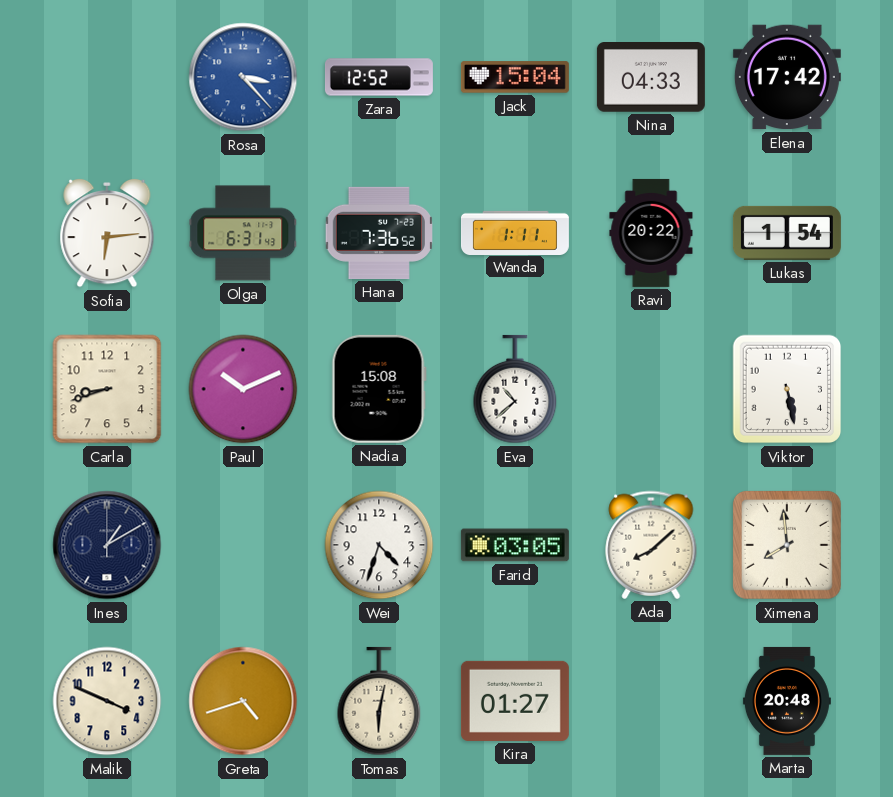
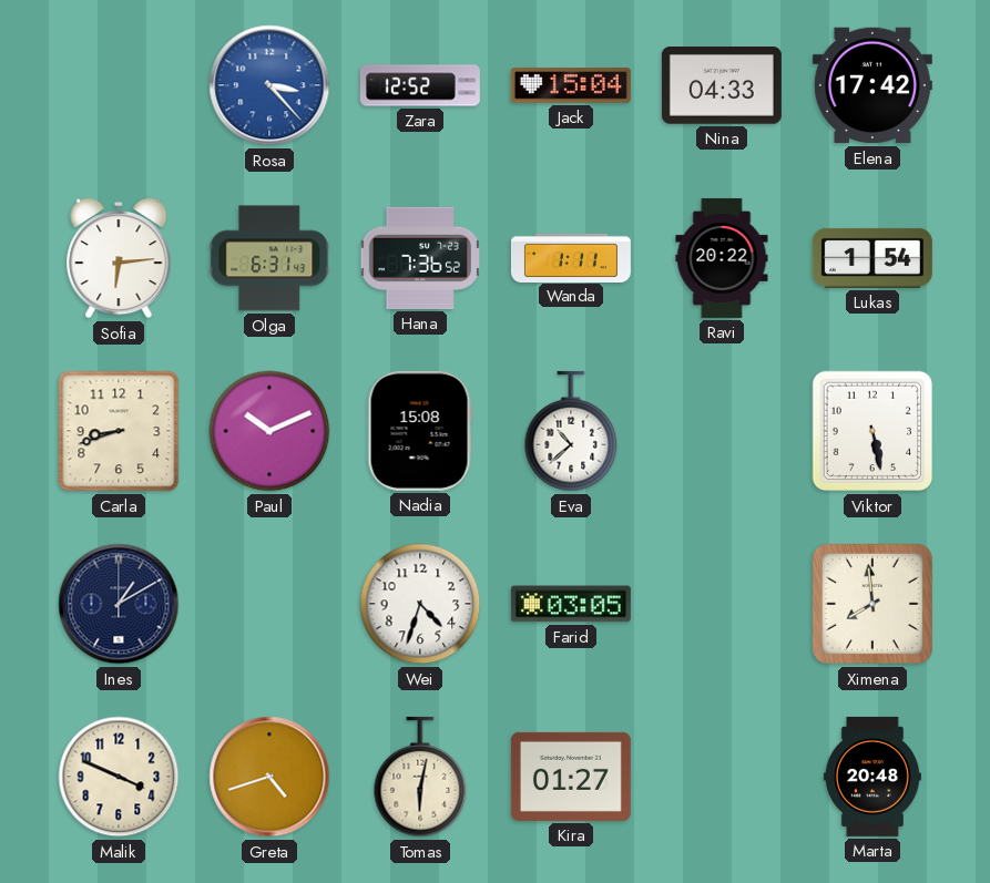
Ada: 8:08 -> none
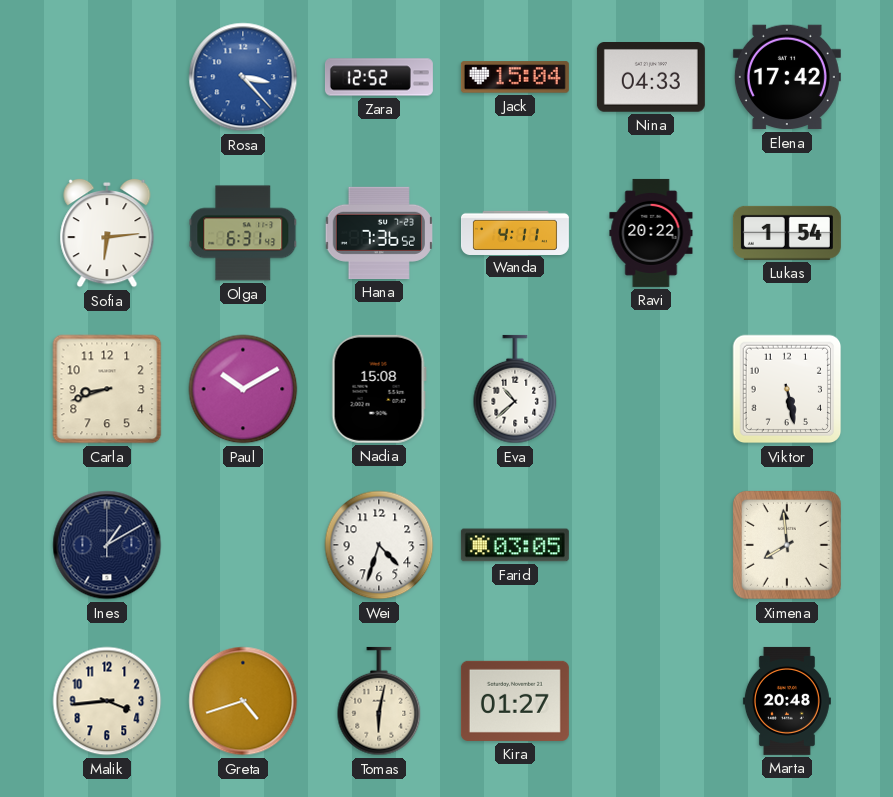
Wanda: 1:11 -> 4:11
Paul: 10:11 -> 10:10
Malik: 3:49 -> 3:44
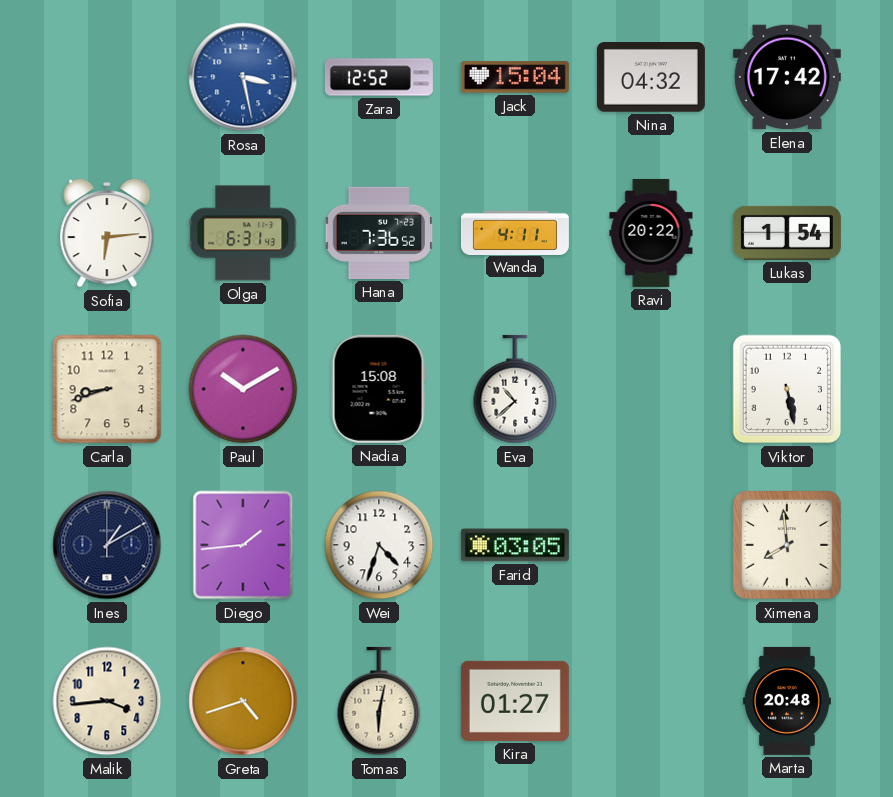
Rosa: 3:23 -> 3:28
Nina: 04:33 -> 04:32
Diego: none -> 1:44
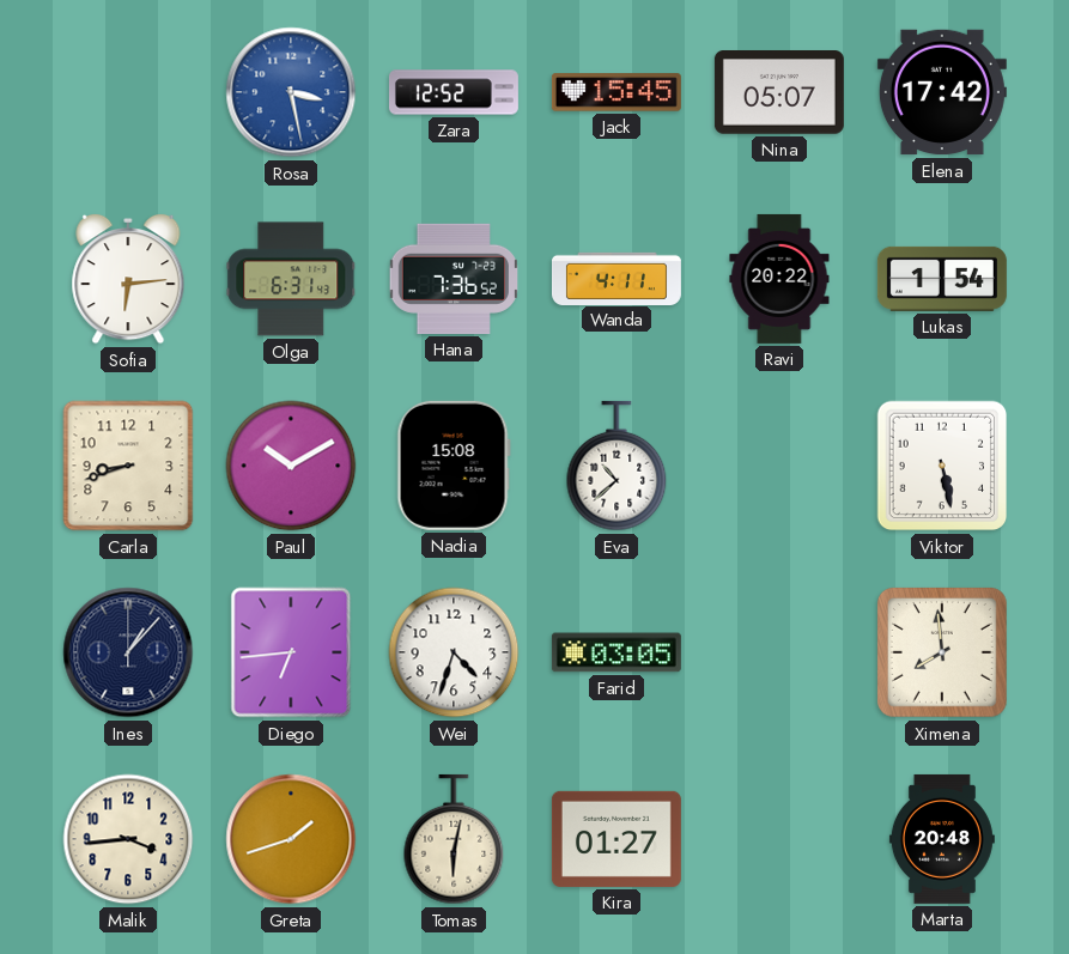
Jack: 15:04 -> 15:45
Nina: 04:32 -> 05:07
Ines: 1:10 -> 1:07
Diego: 1:44 -> 6:44
Greta: 4:42 -> 1:42
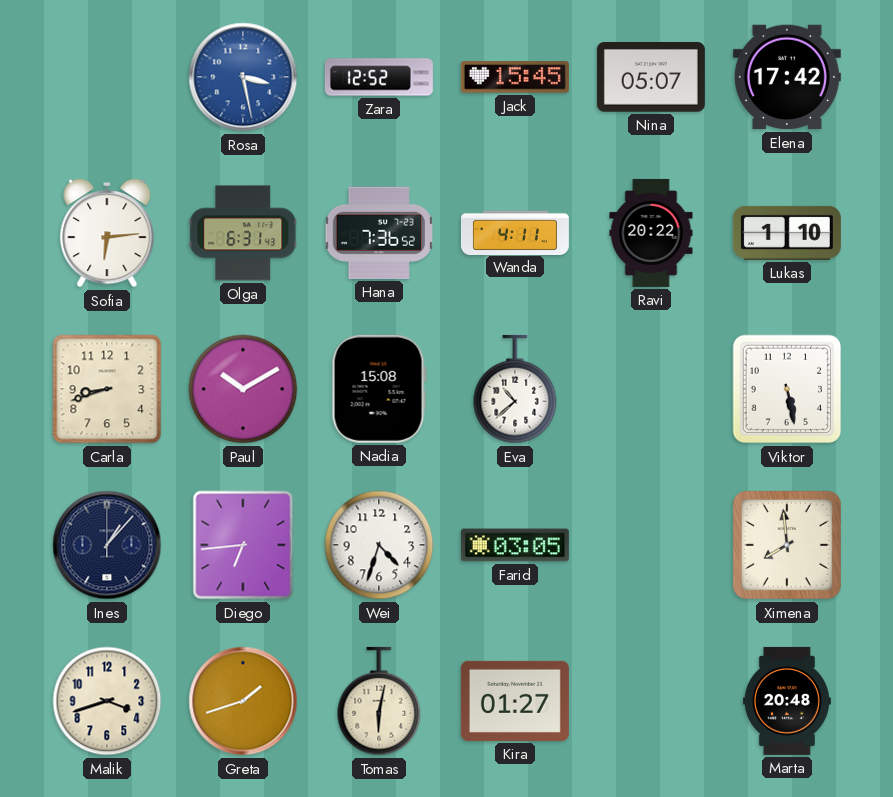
Lukas: 1:54 -> 1:10
Malik: 3:44 -> 3:42
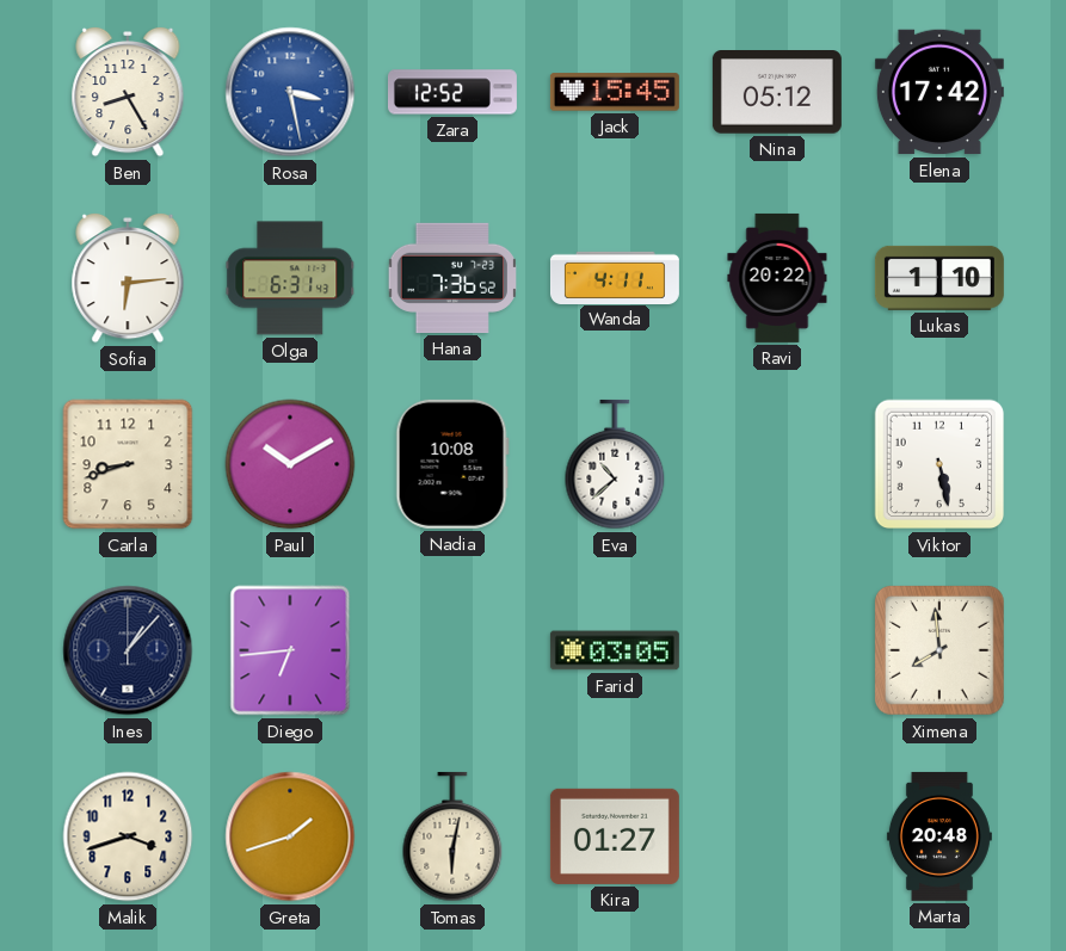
Ben: none -> 8:25
Nina: 05:07 -> 05:12
Nadia: 15:08 -> 10:08
Wei: 4:33 -> none
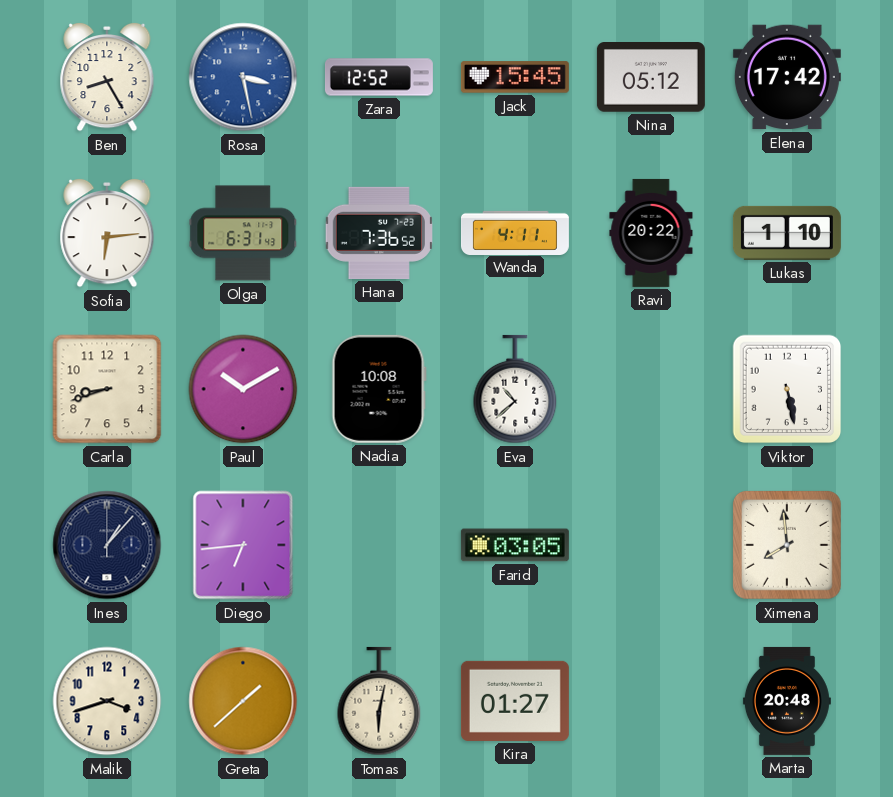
Greta: 1:42 -> 1:38
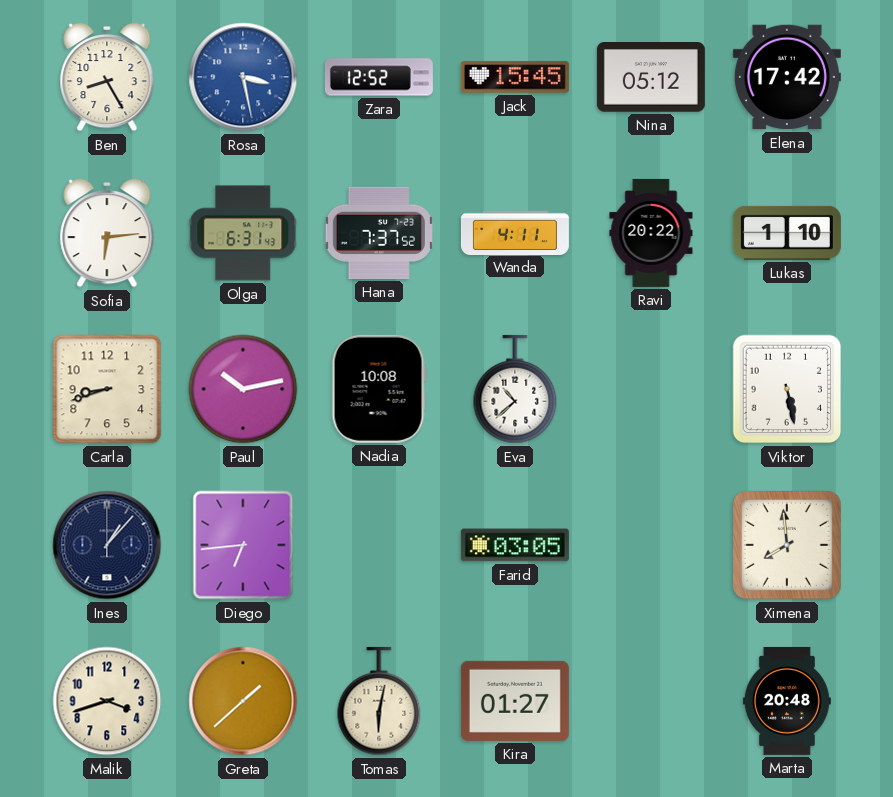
Hana: 7:36 -> 7:37
Paul: 10:10 -> 10:13
